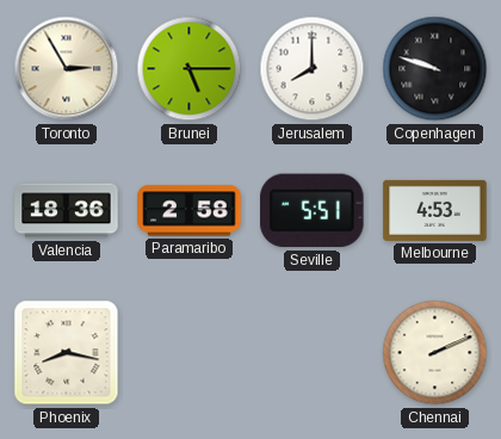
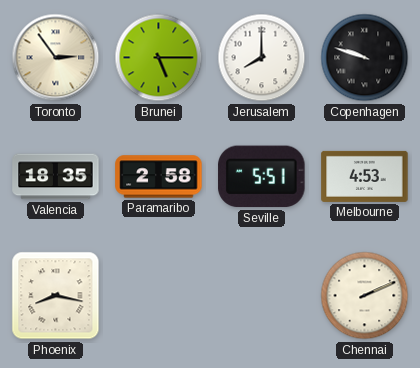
Toronto: 2:55 -> 2:54
Valencia: 18:36 -> 18:35
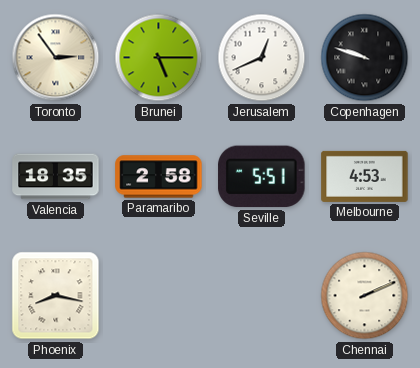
Jerusalem: 8:00 -> 12:41
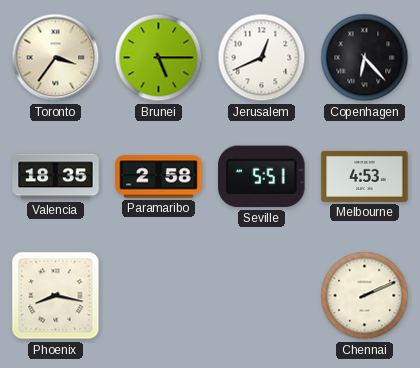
Toronto: 2:54 -> 3:36
Copenhagen: 9:48 -> 6:23
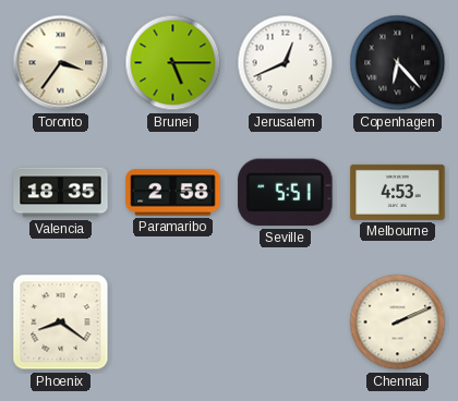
Phoenix: 8:17 -> 8:21
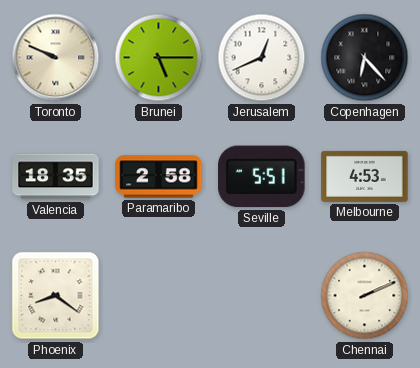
Toronto: 3:36 -> 9:49
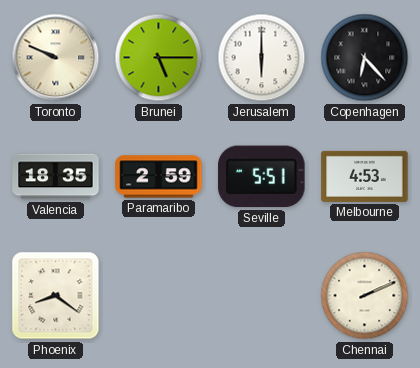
Jerusalem: 12:41 -> 6:00
Paramaribo: 2:58 -> 2:59
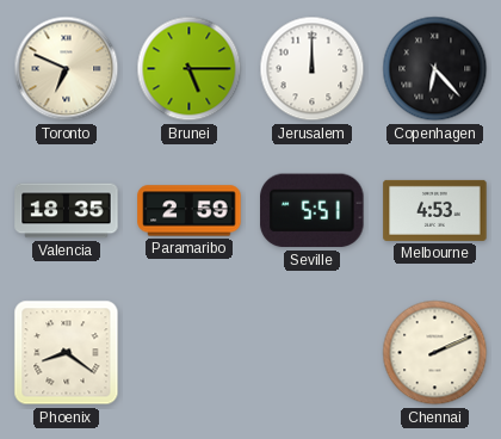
Toronto: 9:49 -> 6:49
Jerusalem: 6:00 -> 12:00
